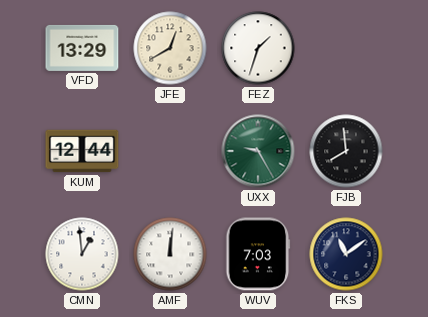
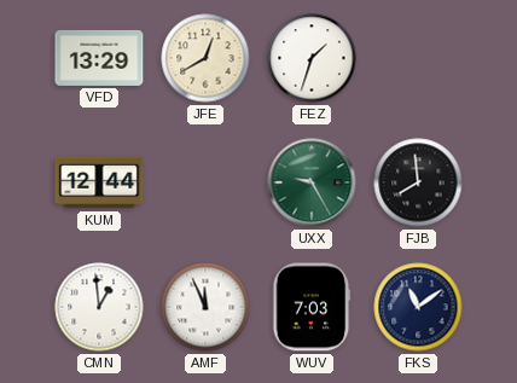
AMF: 12:01 -> 11:56
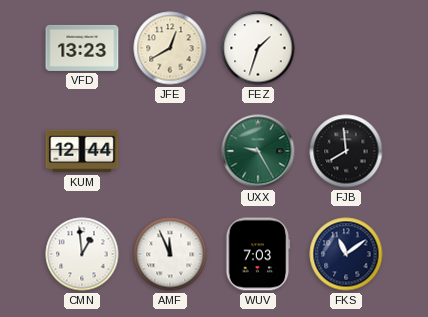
VFD: 13:29 -> 13:23
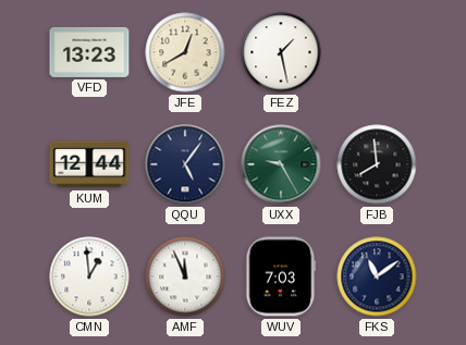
FEZ: 1:33 -> 1:28
QQU: none -> 5:06
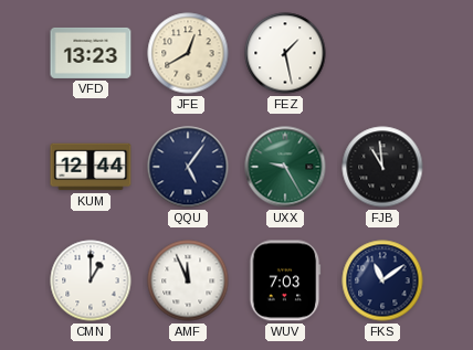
FJB: 7:59 -> 10:59
CMN: 12:59 -> 1:00
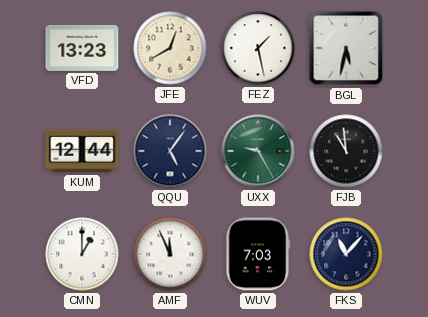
BGL: none -> 5:32
FKS: 11:09 -> 11:07
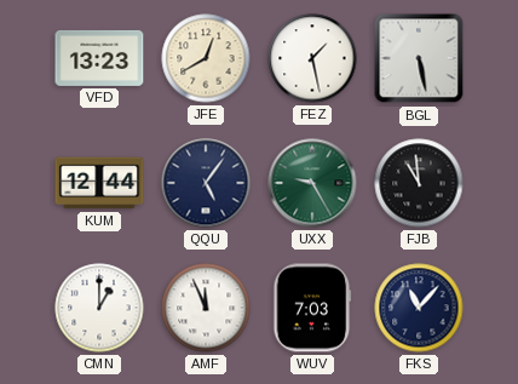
BGL: 5:32 -> 5:28
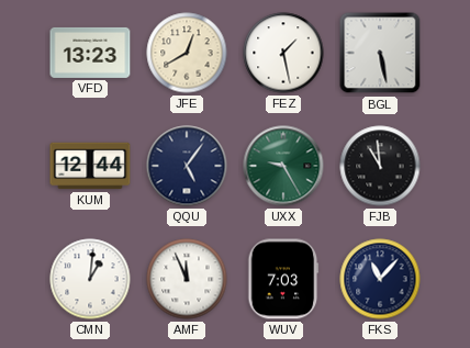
CMN: 1:00 -> 1:01
